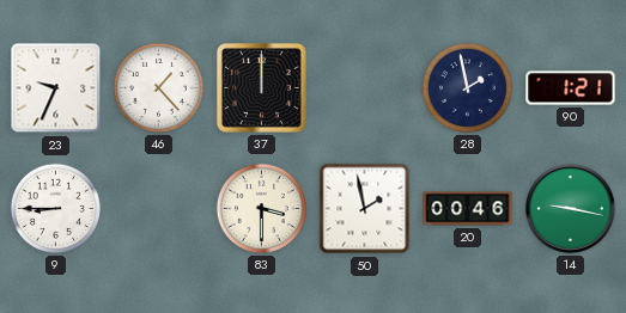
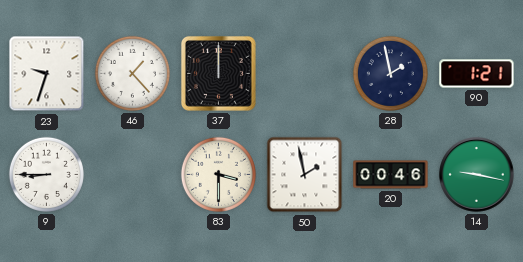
23: 9:34 -> 9:33
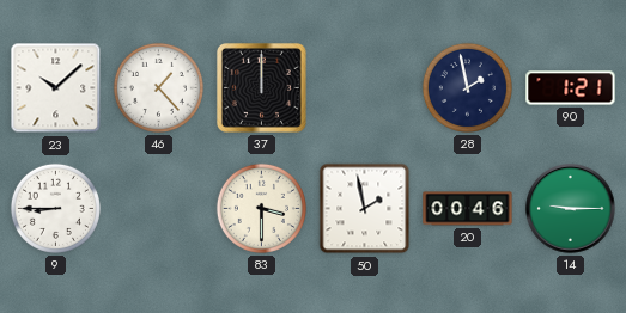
23: 9:33 -> 10:08
14: 9:17 -> 9:15
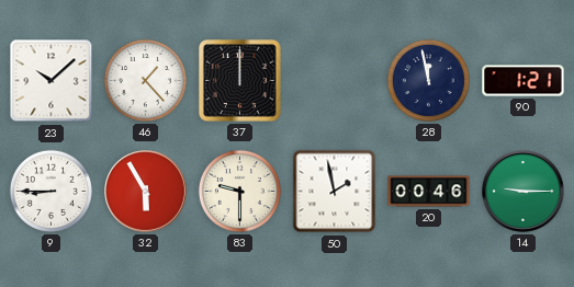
28: 1:58 -> 11:58
32: none -> 5:55
83: 3:30 -> 9:30
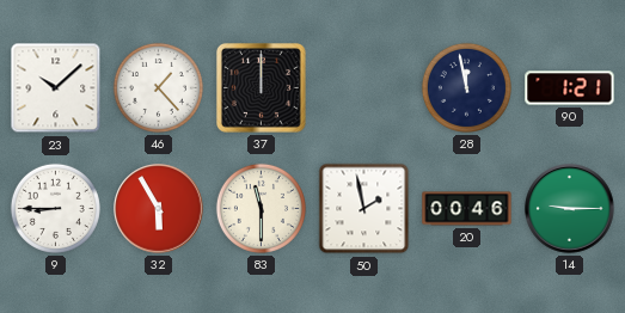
83: 9:30 -> 11:30
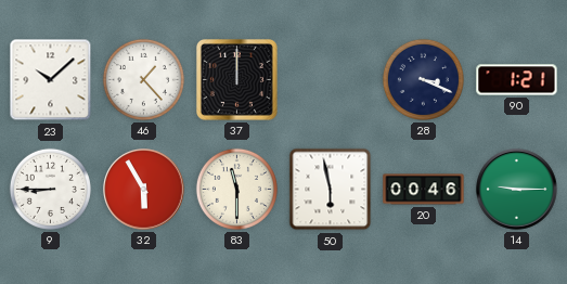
28: 11:58 -> 3:19
50: 1:58 -> 5:58
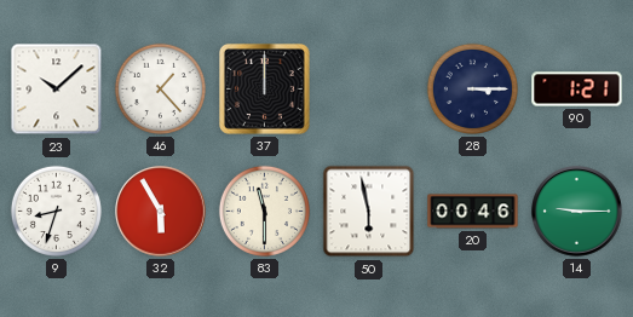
28: 3:19 -> 3:15
9: 8:45 -> 8:33
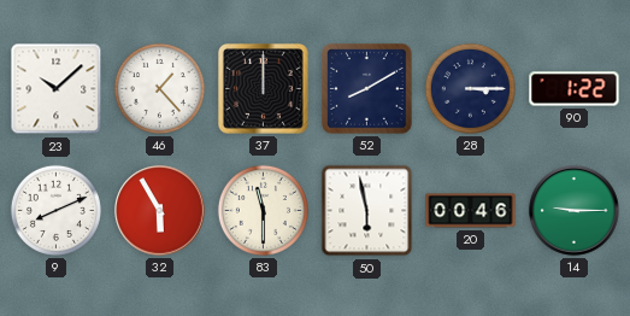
52: none -> 8:10
90: 1:21 -> 1:22
9: 8:33 -> 8:11
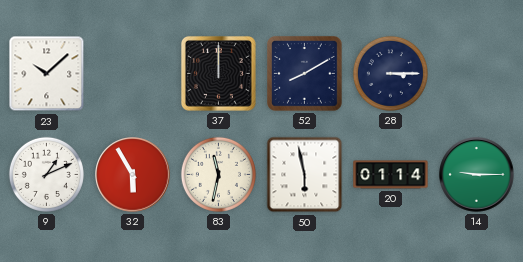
46: 1:23 -> none
90: 1:22 -> none
9: 8:11 -> 1:11
83: 11:30 -> 11:32
20: 00:46 -> 01:14
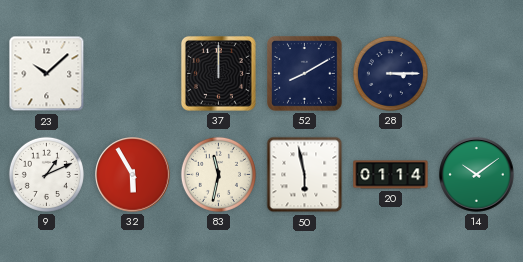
14: 9:15 -> 10:09
